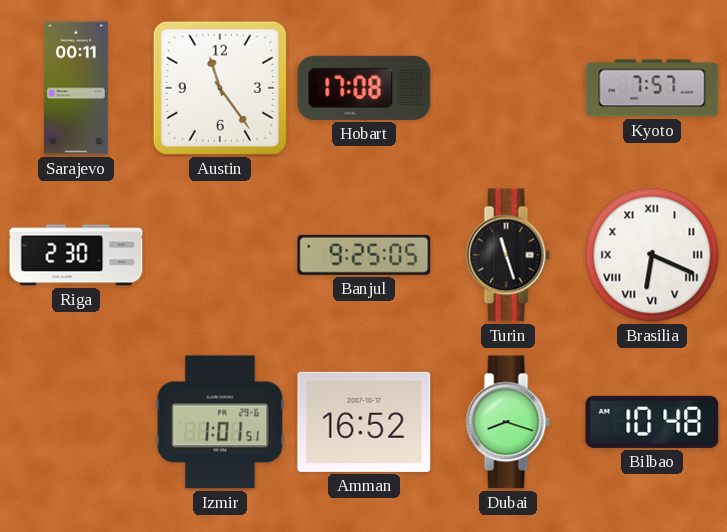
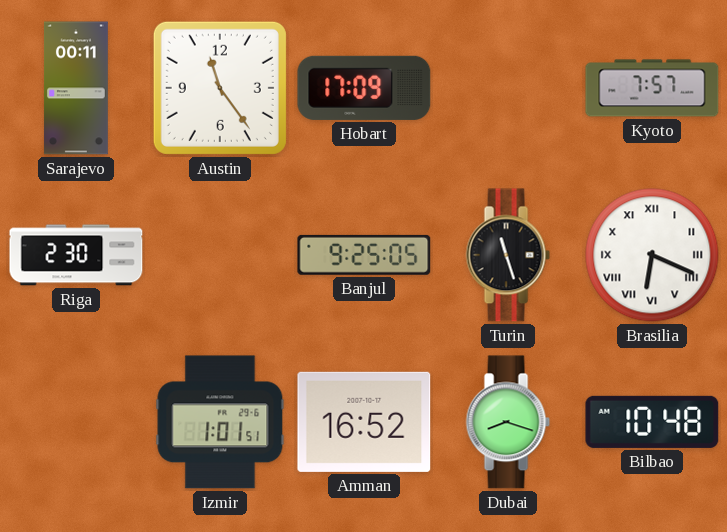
Hobart: 17:08 -> 17:09
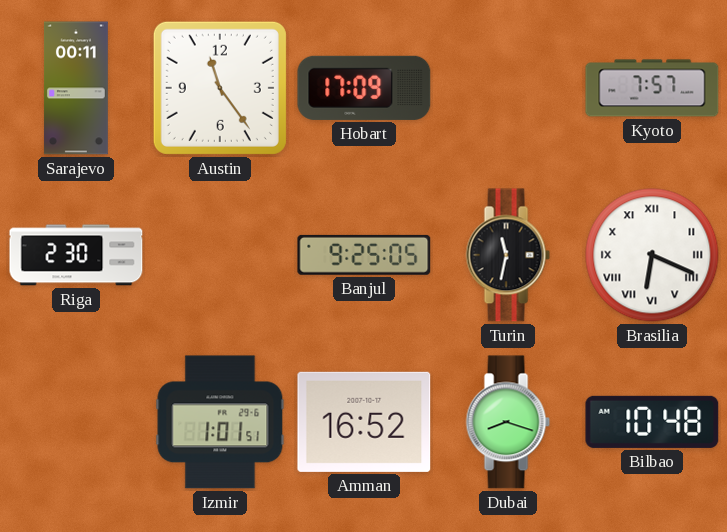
Turin: 11:27 -> 11:32
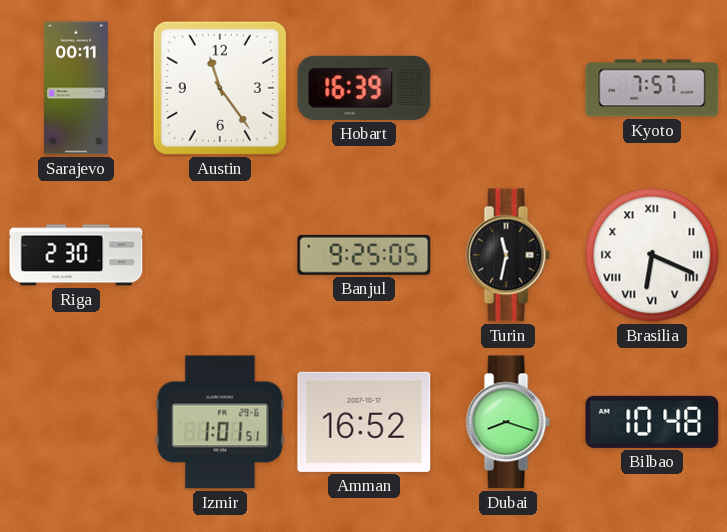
Hobart: 17:09 -> 16:39
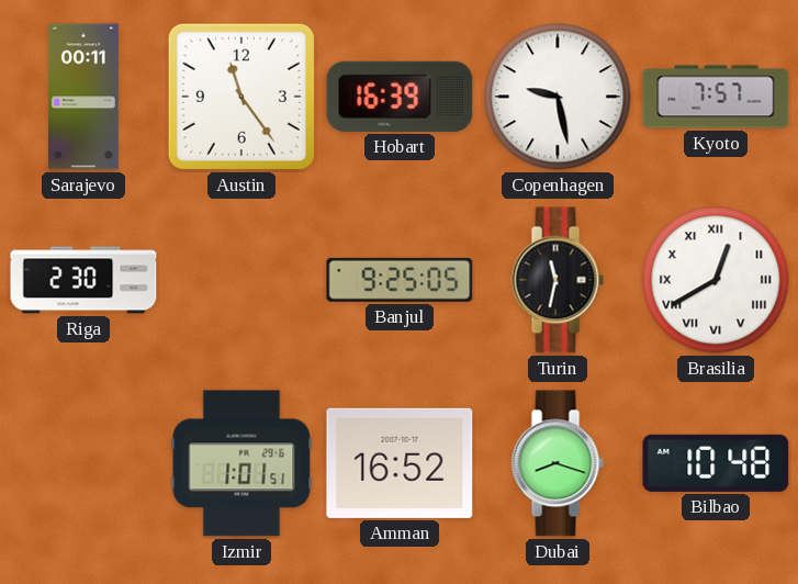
Copenhagen: none -> 9:28
Brasilia: 6:19 -> 12:40
